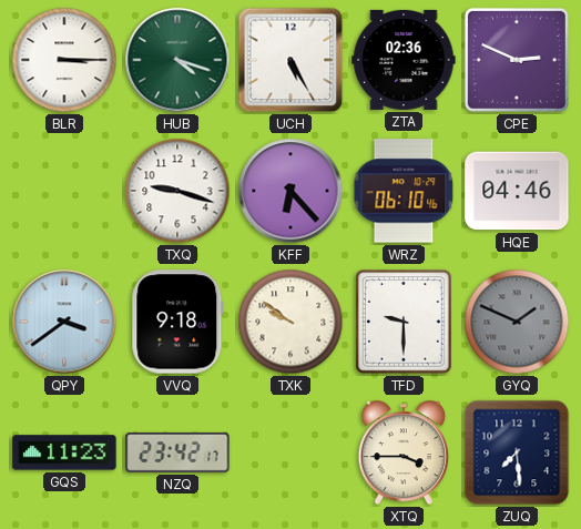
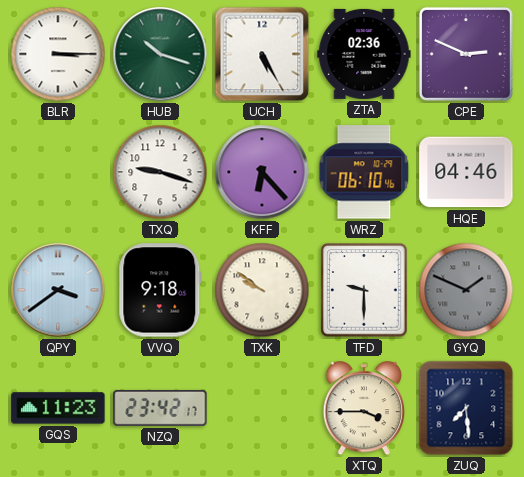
HUB: 4:18 -> 10:18
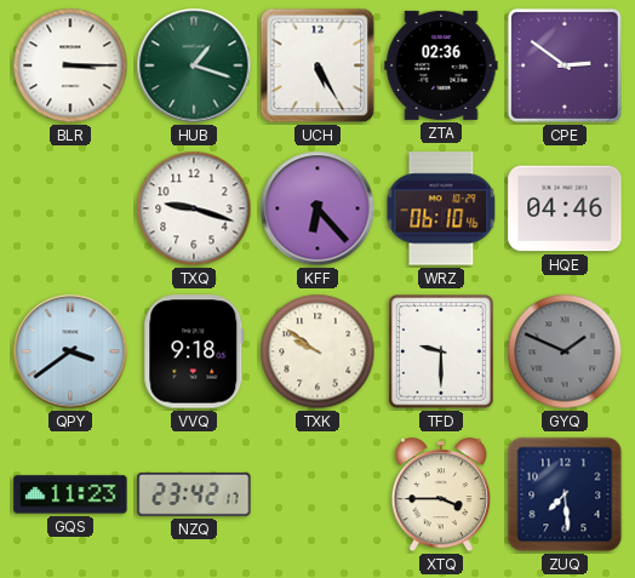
HUB: 10:18 -> 1:18
CPE: 2:49 -> 2:51
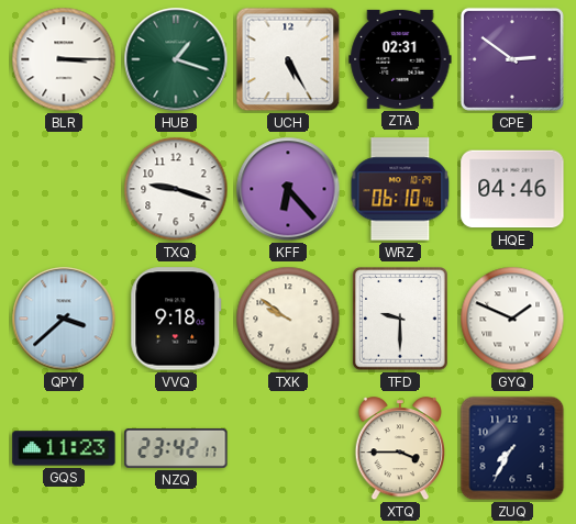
ZTA: 02:36 -> 02:31
QPY: 3:39 -> 3:38
GYQ dial: grey -> white
ZUQ: 7:29 -> 7:35
